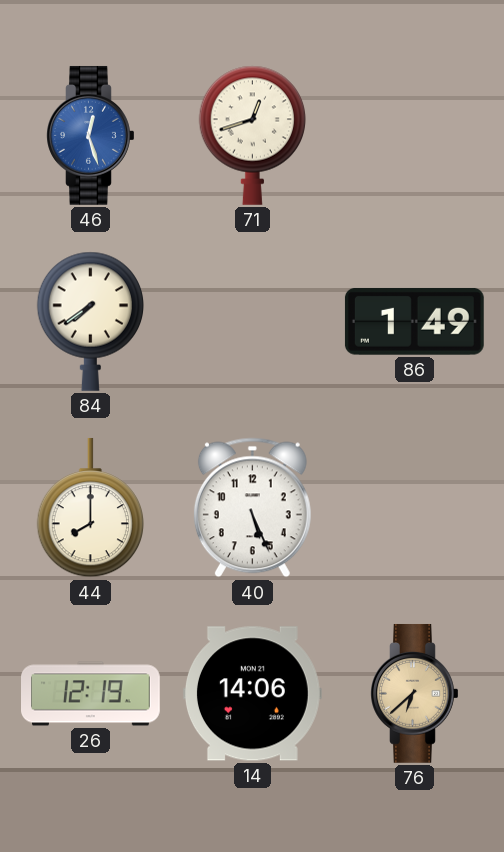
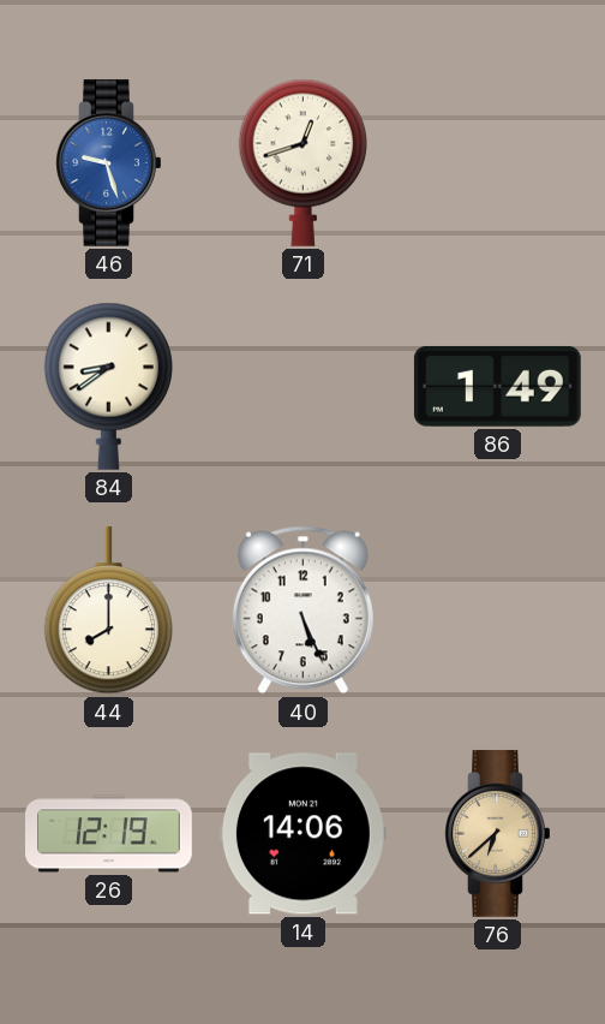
46: 12:27 -> 9:27
84: 7:39 -> 8:39
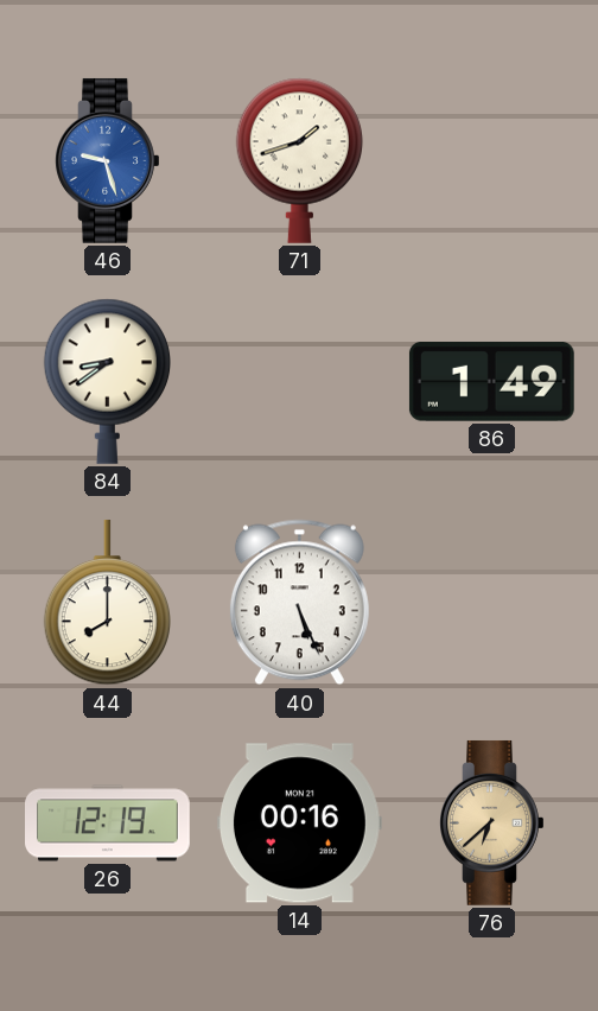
71: 12:42 -> 1:42
14: 14:06 -> 00:16
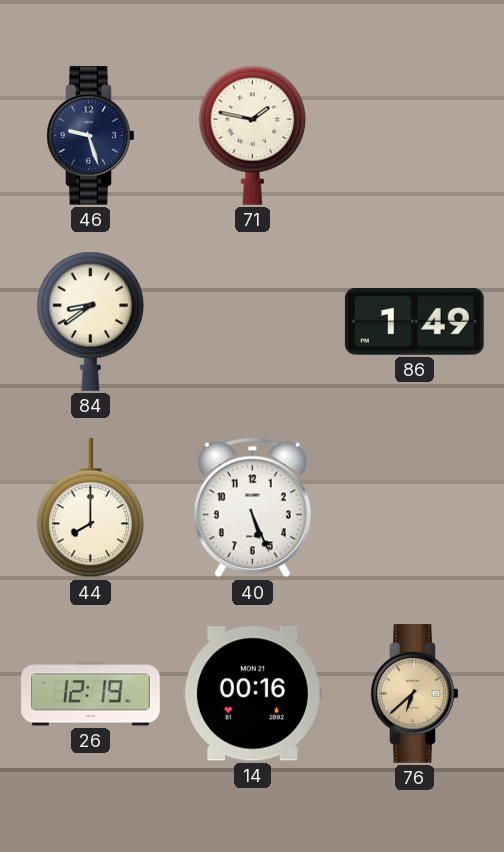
46 dial: blue -> navy
71: 1:42 -> 1:47
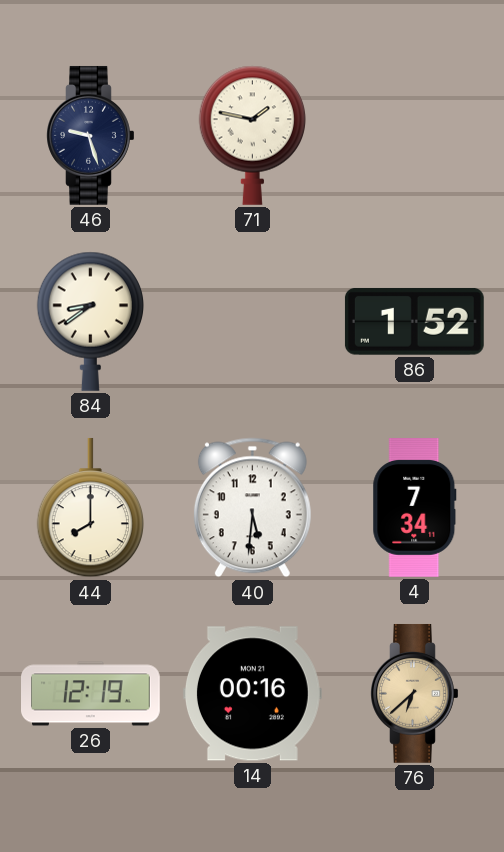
86: 1:49 -> 1:52
40: 5:26 -> 5:31
4: none -> 7:34
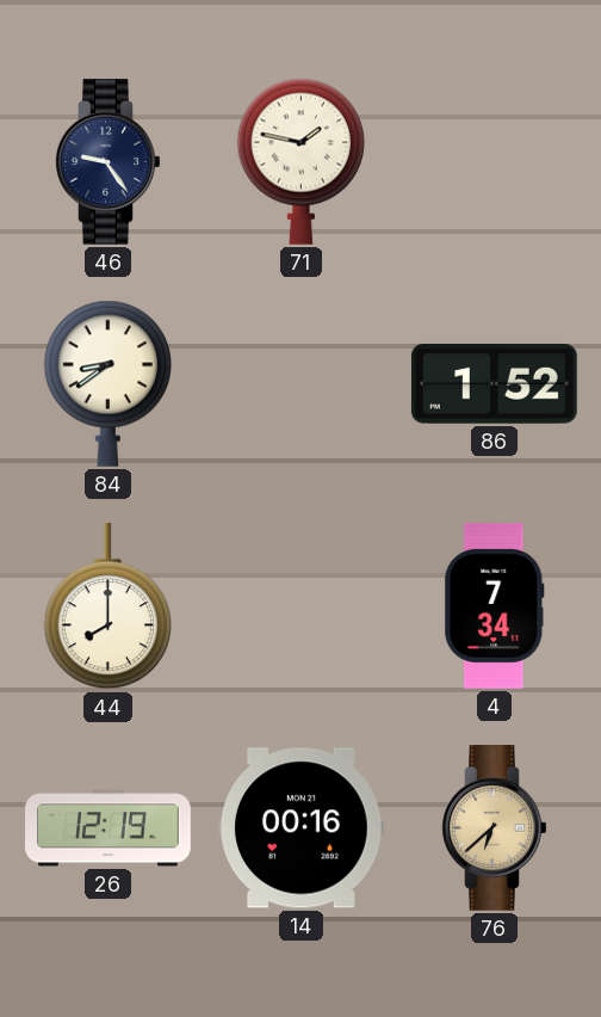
46: 9:27 -> 9:24
40: 5:31 -> none
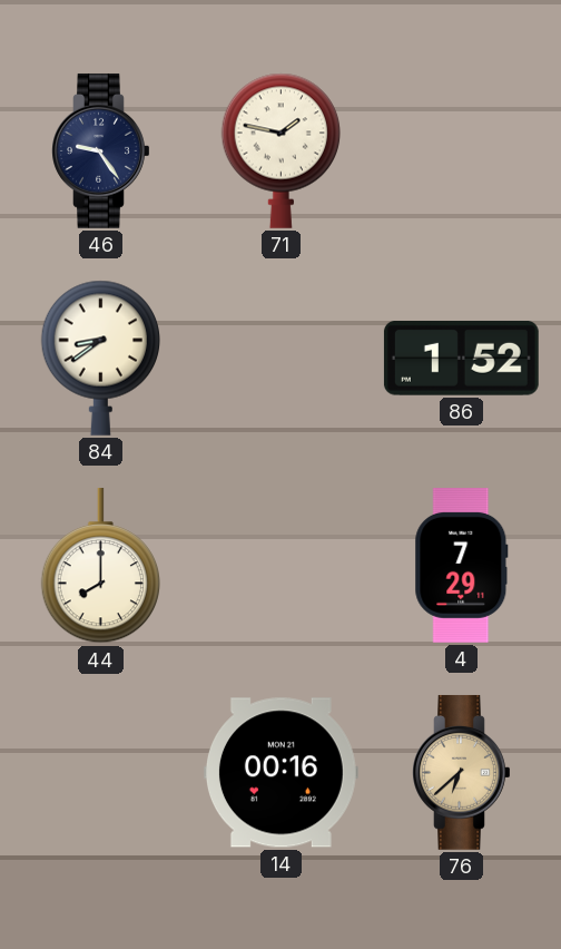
4: 7:34 -> 7:29
26: 12:19 -> none
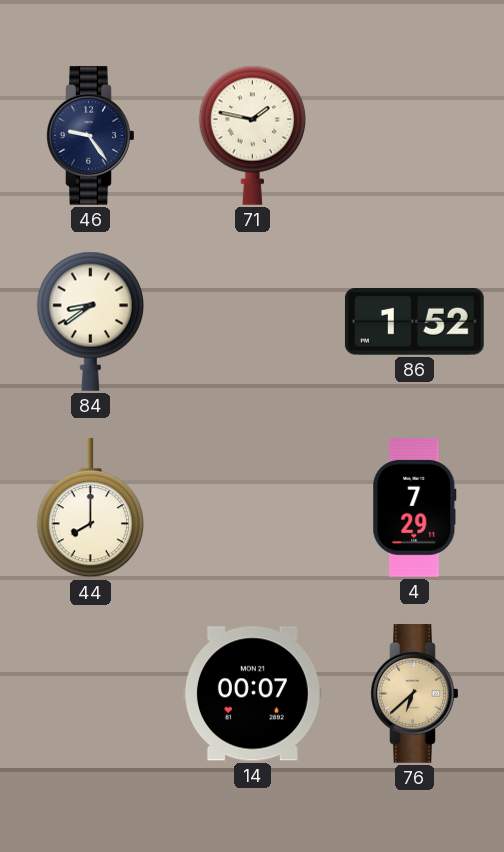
14: 00:16 -> 00:07
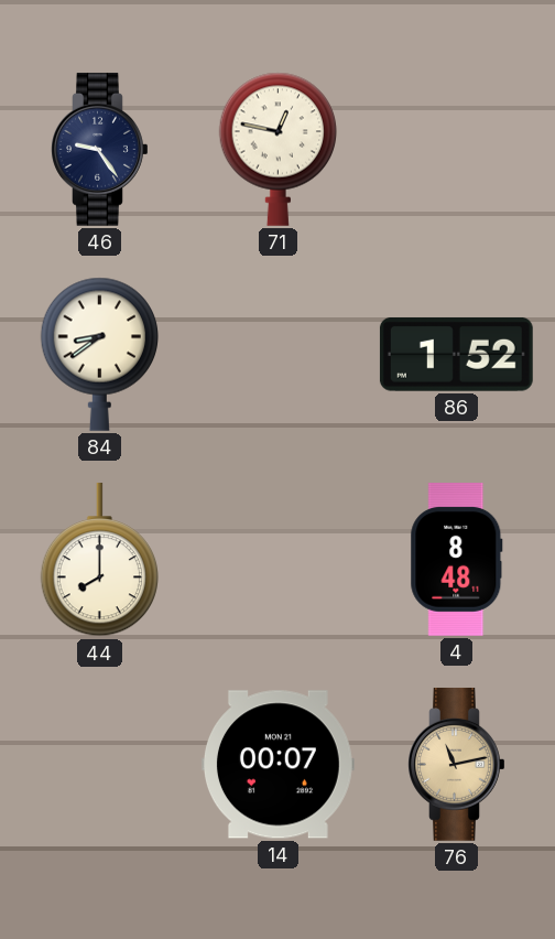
71: 1:47 -> 12:47
4: 7:29 -> 8:48
76: 6:38 -> 11:13
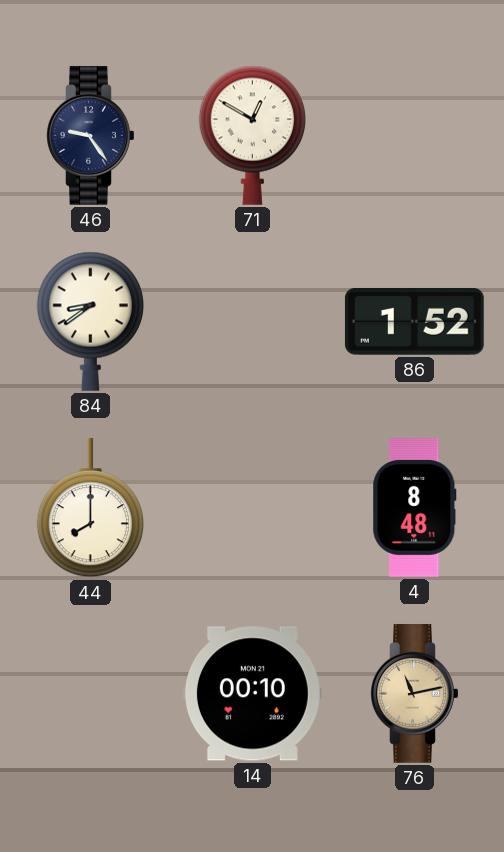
71: 12:47 -> 12:50
14: 00:07 -> 00:10
